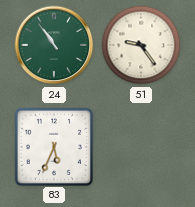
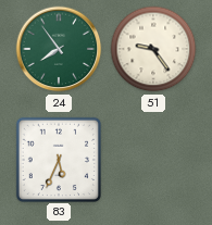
24: 10:54 -> 7:54
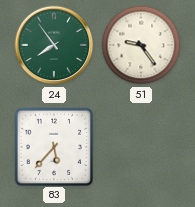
83: 5:34 -> 5:37
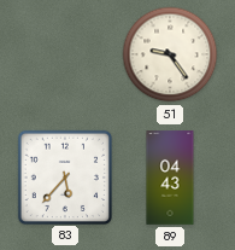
24: 7:54 -> none
89: none -> 04:43
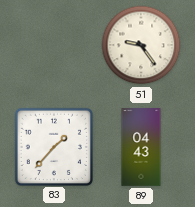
83: 5:37 -> 1:37
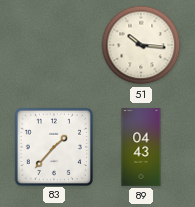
51: 9:24 -> 10:16
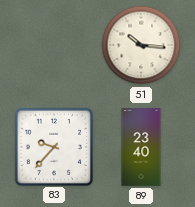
83: 1:37 -> 9:37
89: 04:43 -> 23:40
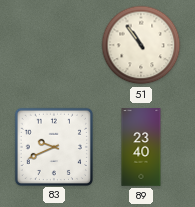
51: 10:16 -> 10:54
83: 9:37 -> 9:41
